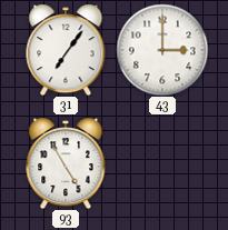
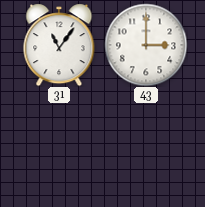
31: 7:06 -> 11:06
93: 4:55 -> none
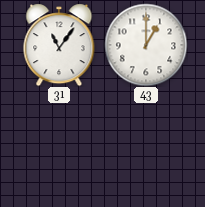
43: 3:00 -> 1:00
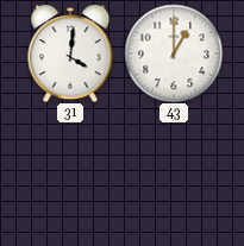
31: 11:06 -> 4:01
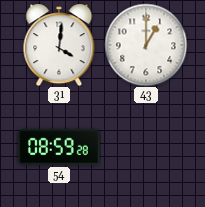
54: none -> 08:59
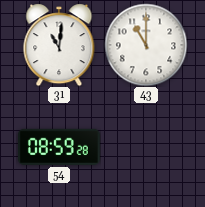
31: 4:01 -> 11:01
43: 1:00 -> 11:00
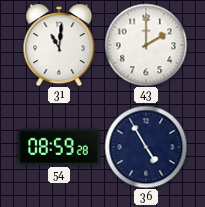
43: 11:00 -> 2:00
36: none -> 4:55
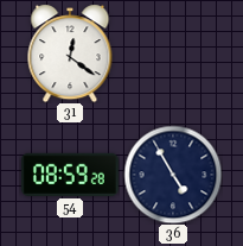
31: 11:01 -> 12:21
43: 2:00 -> none
